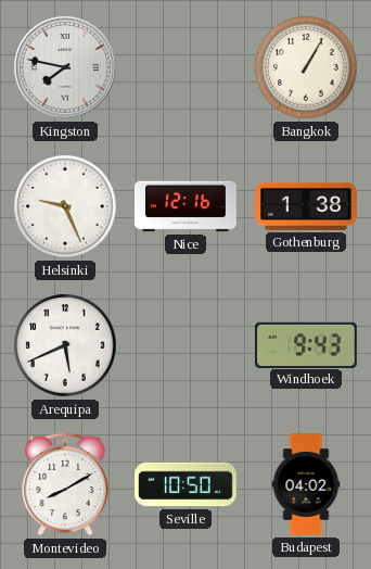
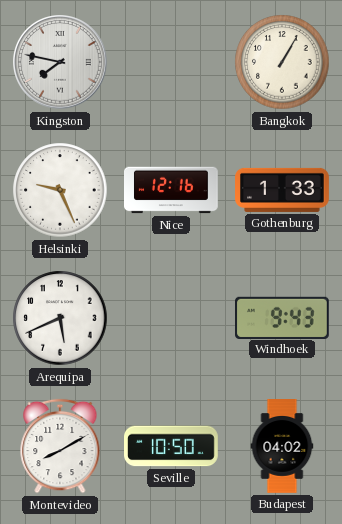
Gothenburg: 1:38 -> 1:33
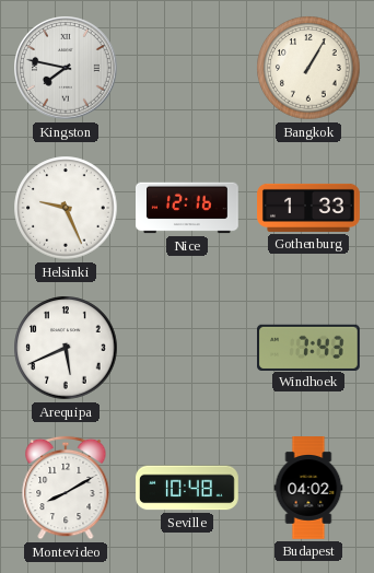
Windhoek: 9:43 -> 7:43
Seville: 10:50 -> 10:48
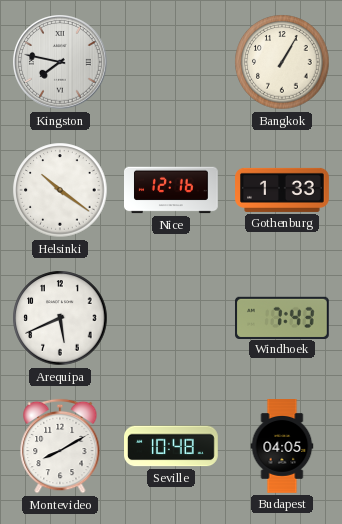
Helsinki: 9:26 -> 10:21
Budapest: 04:02 -> 04:05
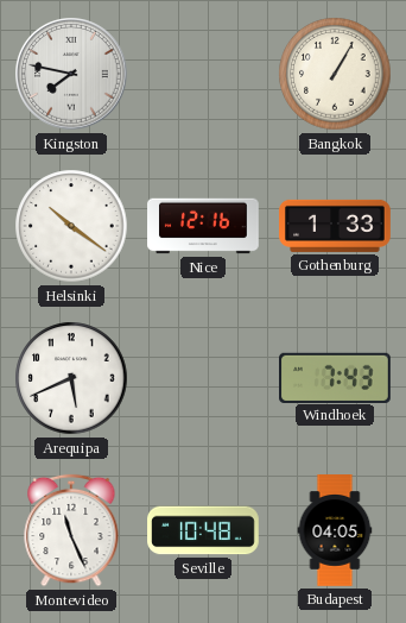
Montevideo: 8:10 -> 11:26
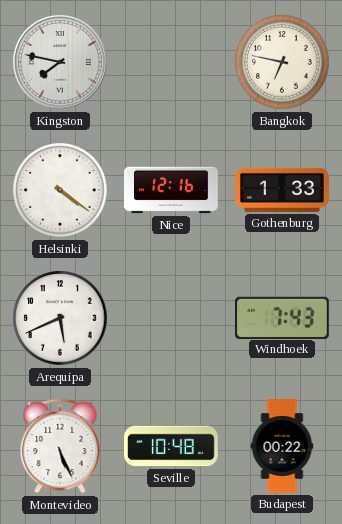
Bangkok: 1:05 -> 6:47
Helsinki: 10:21 -> 4:21
Montevideo: 11:26 -> 5:26
Budapest: 04:05 -> 00:22
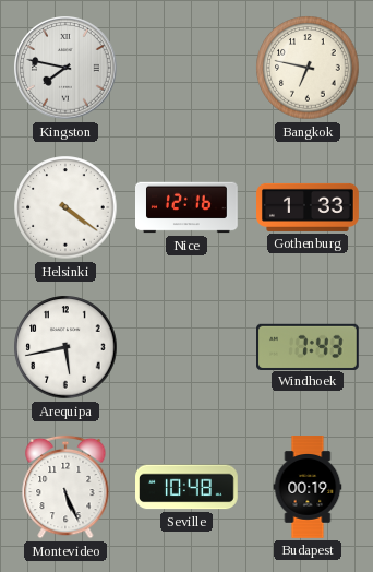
Arequipa: 5:41 -> 5:43
Budapest: 00:22 -> 00:19
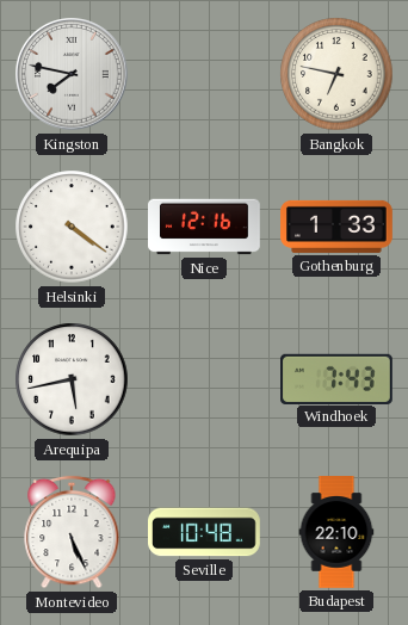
Budapest: 00:19 -> 22:10
